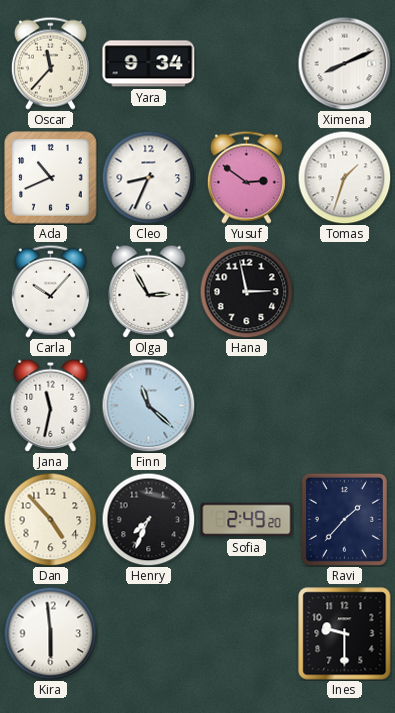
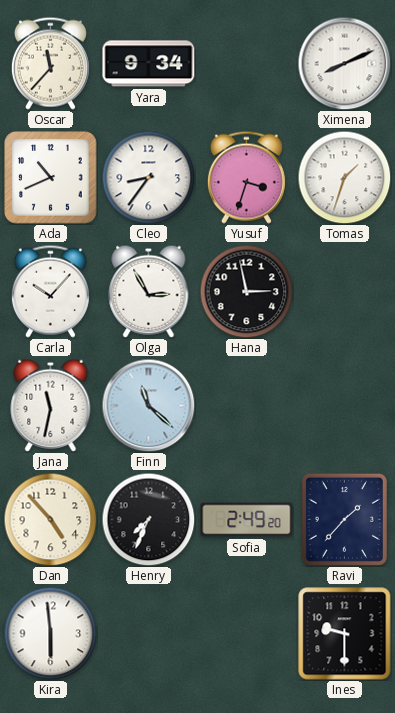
Cleo: 8:34 -> 8:36
Yusuf: 2:51 -> 3:33
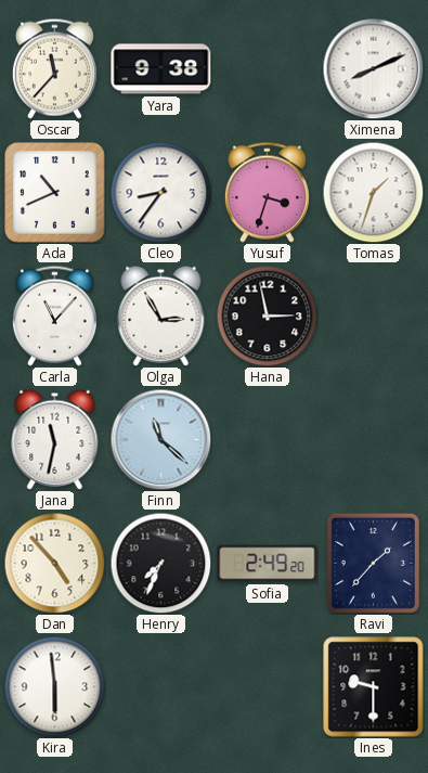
Yara: 9:34 -> 9:38
Carla: 10:07 -> 11:07
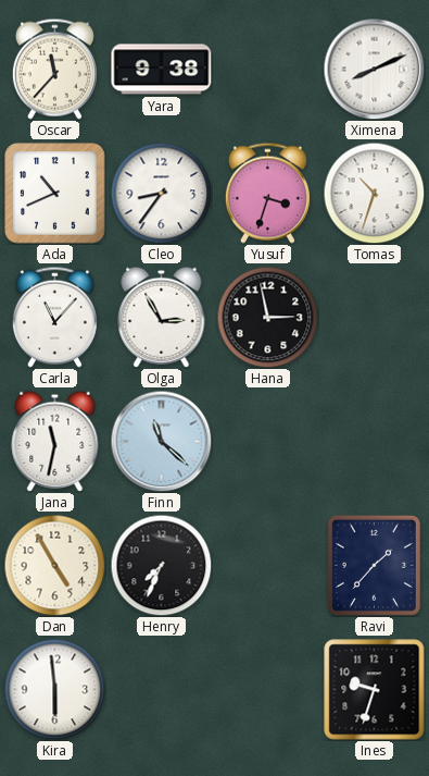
Tomas: 1:33 -> 10:33
Dan: 4:53 -> 4:55
Sofia: 2:49 -> none
Ines: 9:30 -> 9:33
